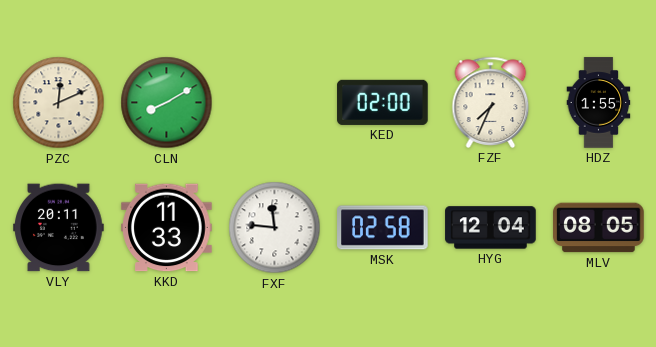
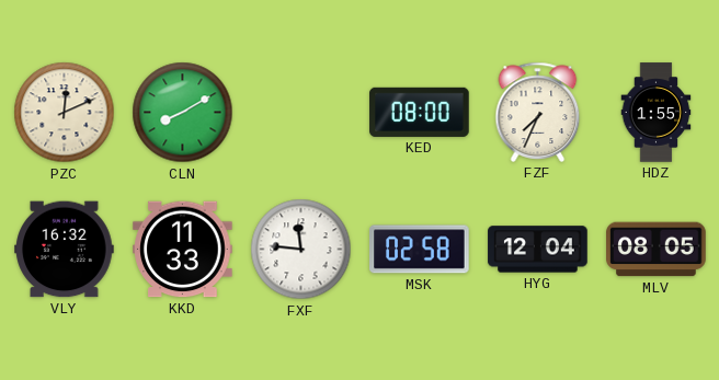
KED: 02:00 -> 08:00
VLY: 20:11 -> 16:32
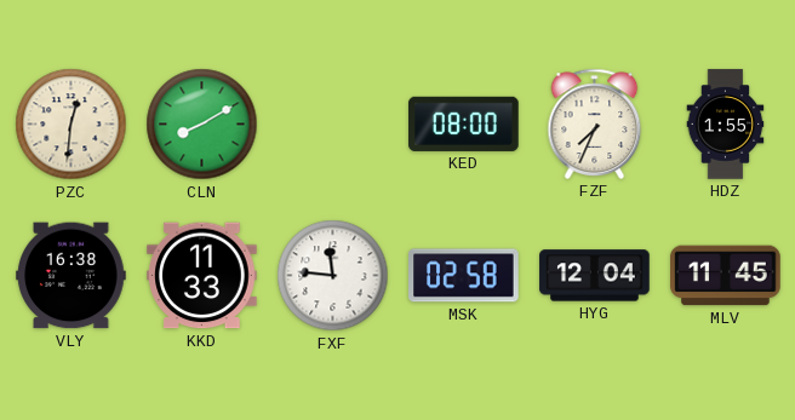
PZC: 12:11 -> 12:31
VLY: 16:32 -> 16:38
MLV: 08:05 -> 11:45
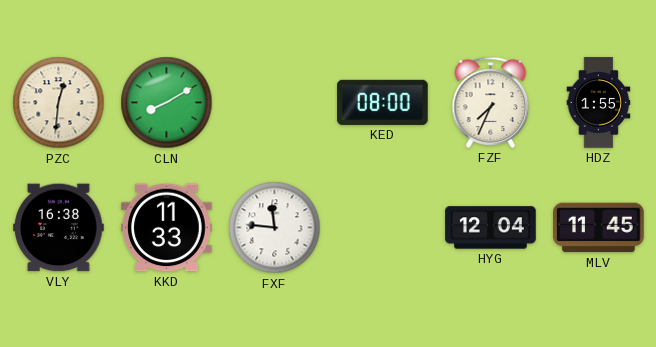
MSK: 02:58 -> none
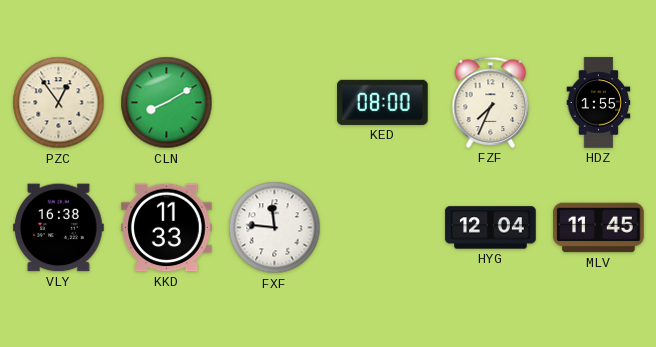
PZC: 12:31 -> 12:54
